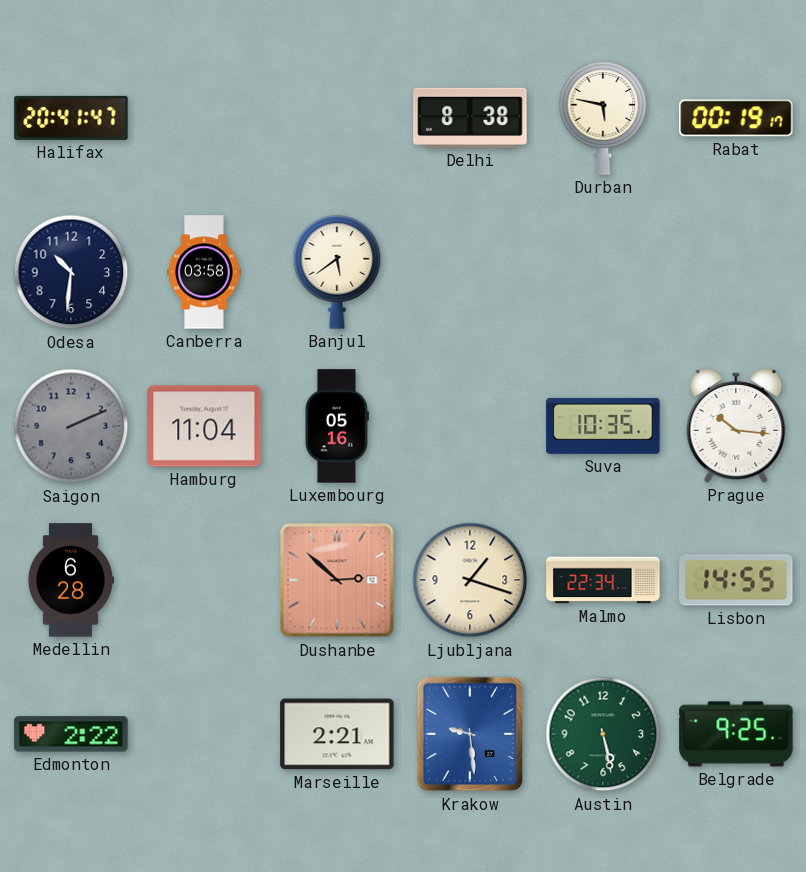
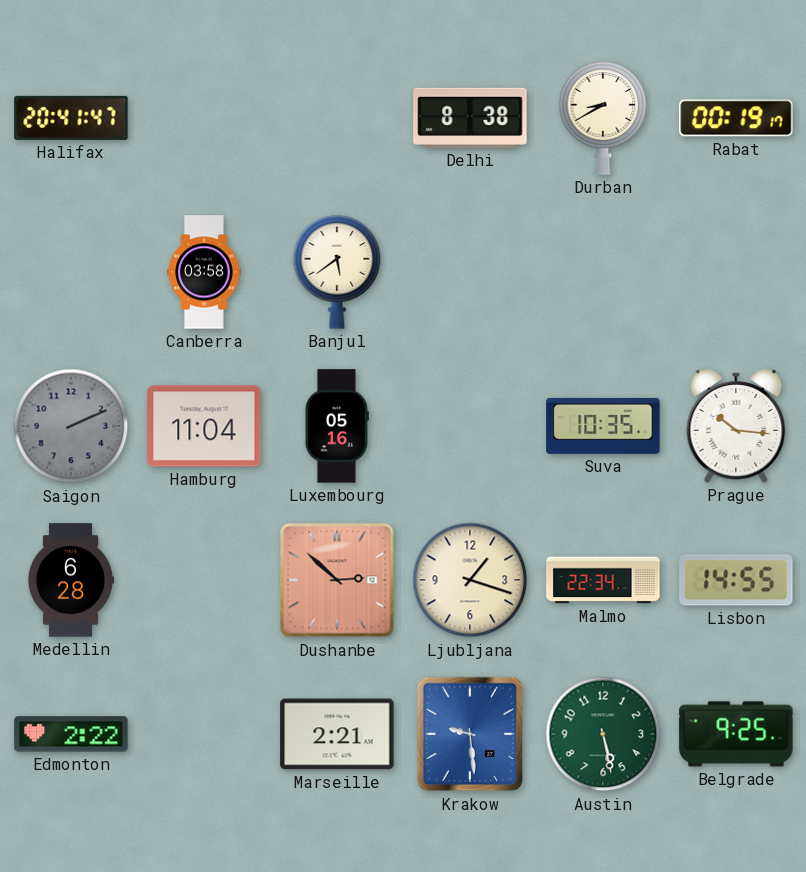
Durban: 5:47 -> 8:40
Odesa: 10:31 -> none
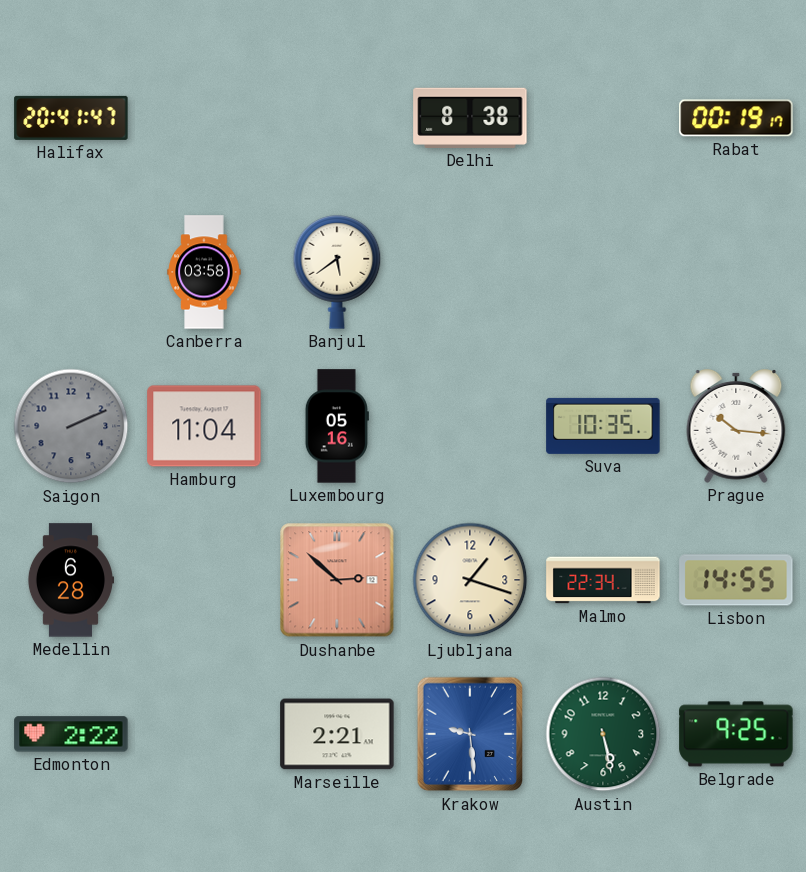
Durban: 8:40 -> none
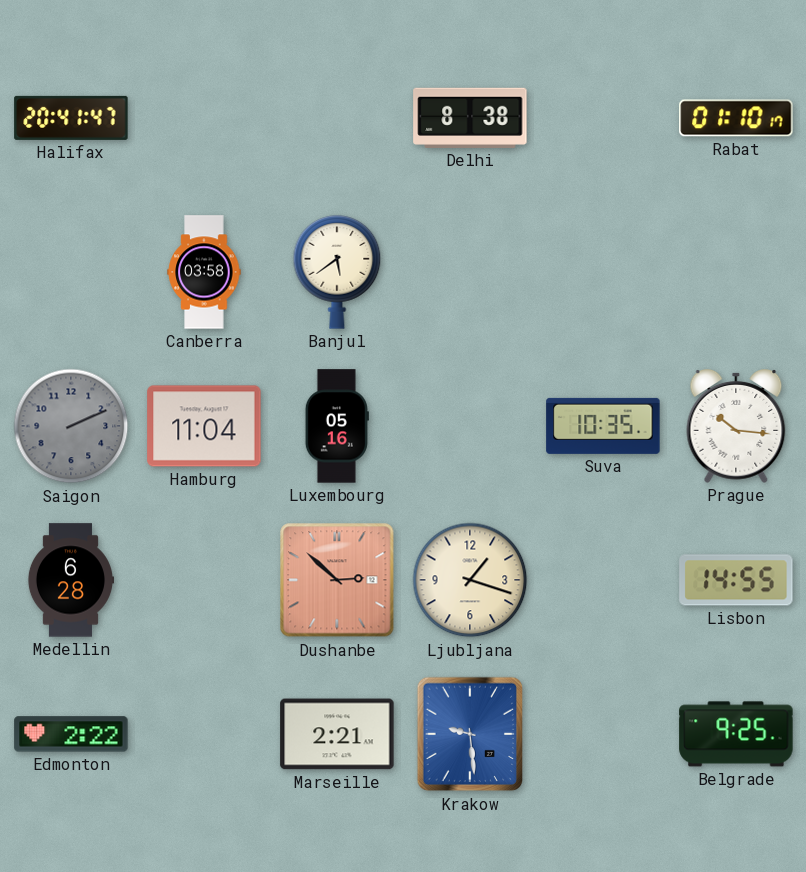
Rabat: 00:19 -> 01:10
Malmo: 22:34 -> none
Austin: 5:28 -> none
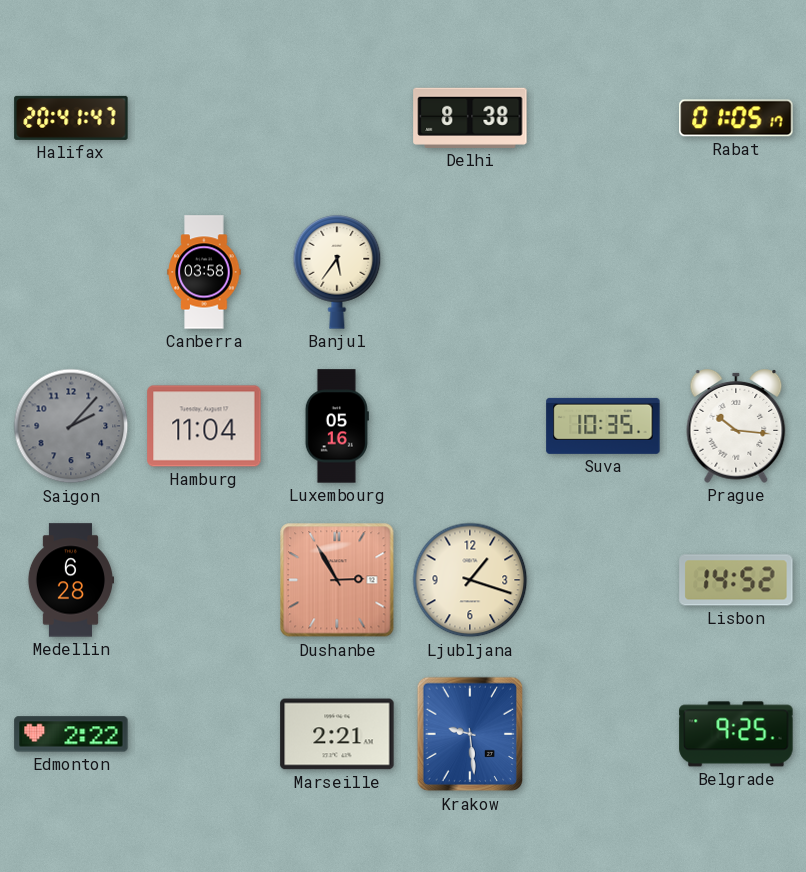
Rabat: 01:10 -> 01:05
Banjul: 5:39 -> 5:36
Saigon: 2:11 -> 2:07
Dushanbe: 2:52 -> 2:55
Lisbon: 14:55 -> 14:52
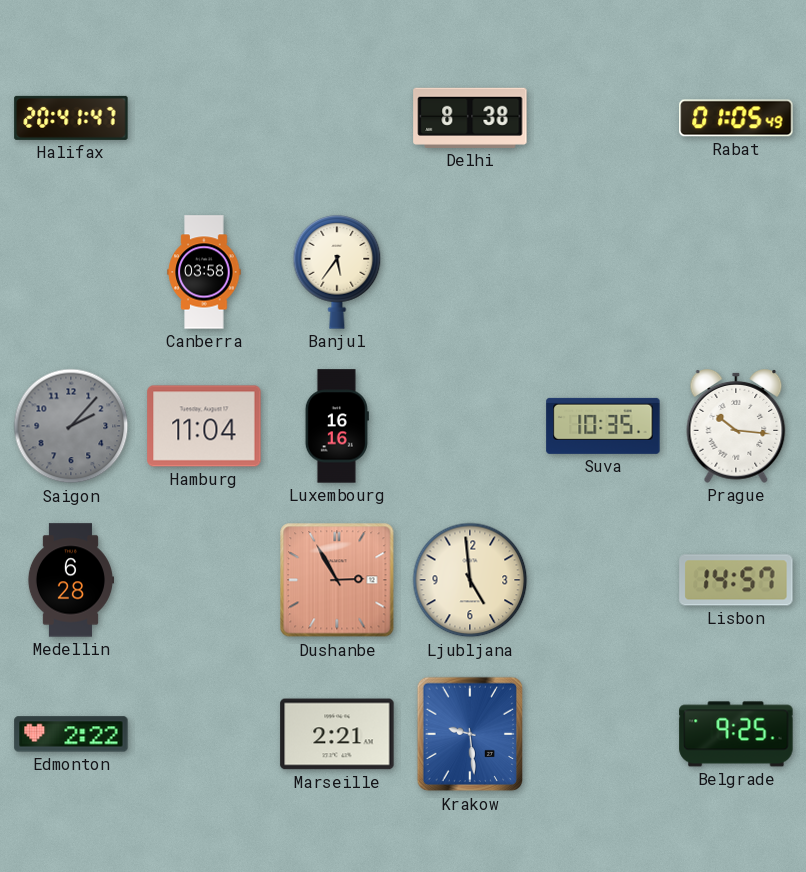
Rabat: 01:05:17 -> 01:05:49
Luxembourg: 05:16 -> 16:16
Ljubljana: 1:18 -> 4:59
Lisbon: 14:52 -> 14:57
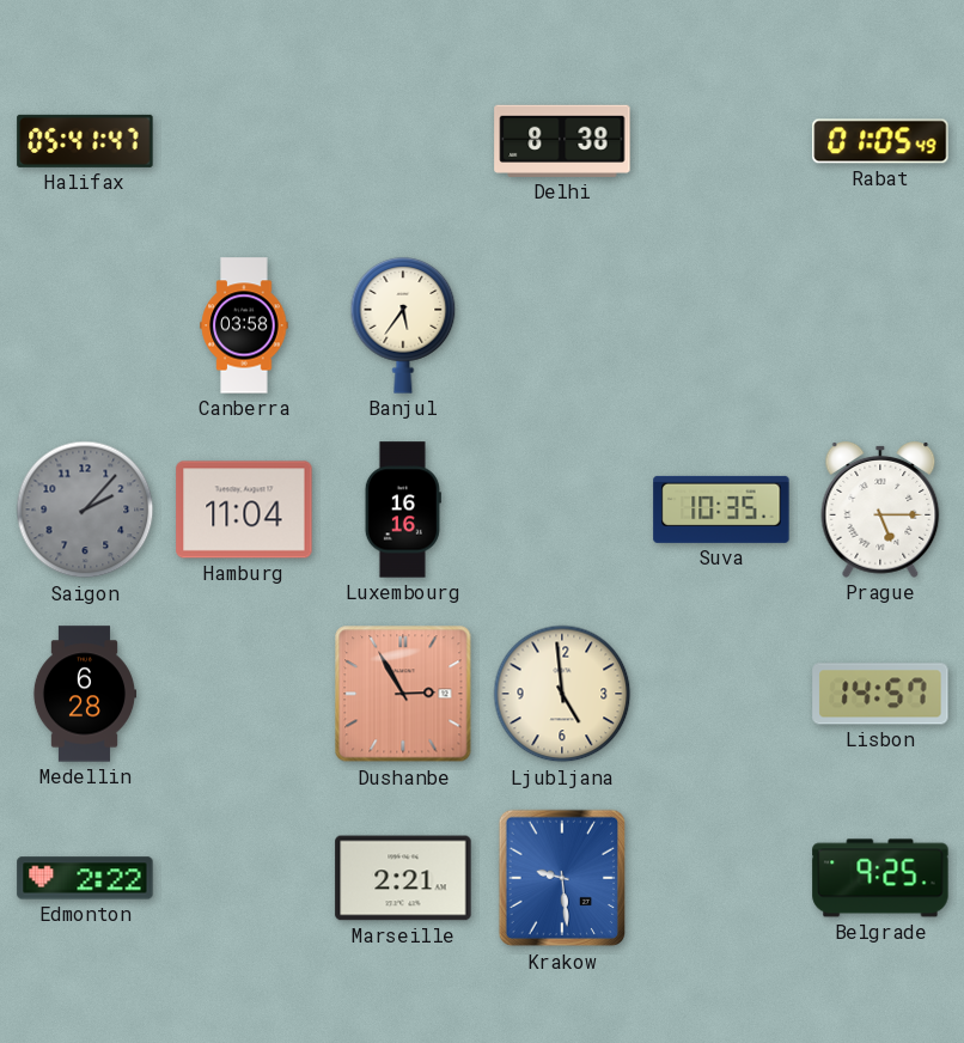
Halifax: 20:41 -> 05:41
Prague: 10:16 -> 5:15
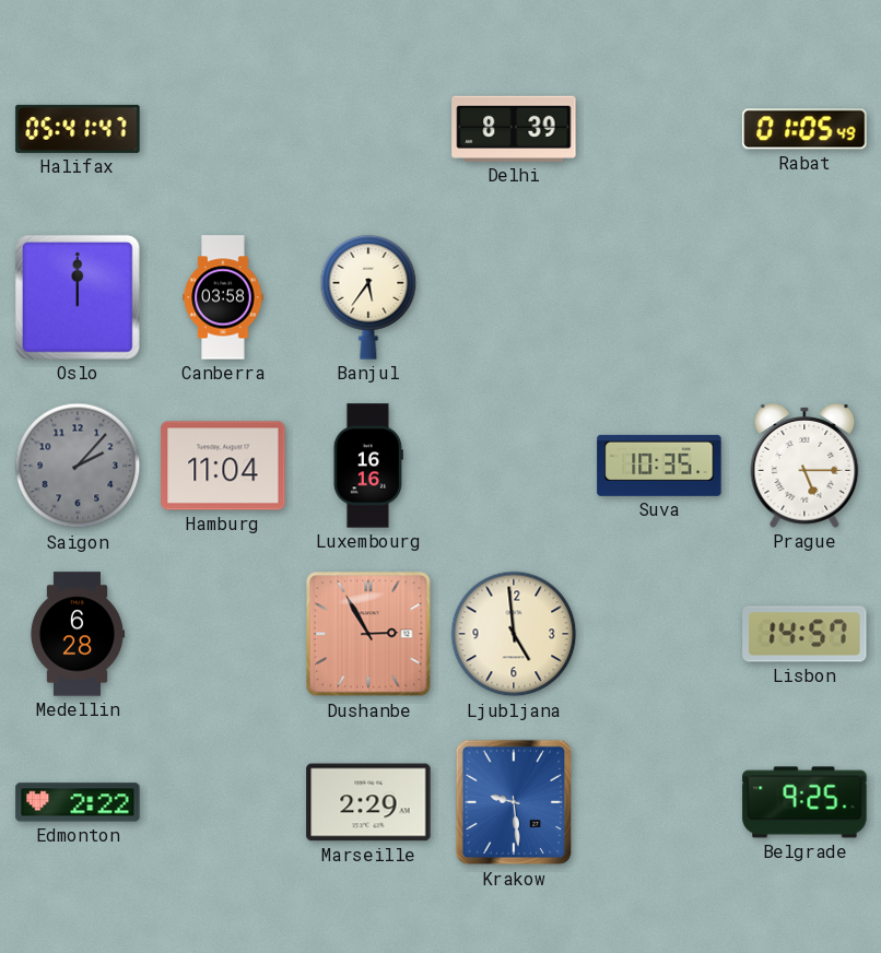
Delhi: 8:38 -> 8:39
Oslo: none -> 12:00
Marseille: 2:21 -> 2:29
